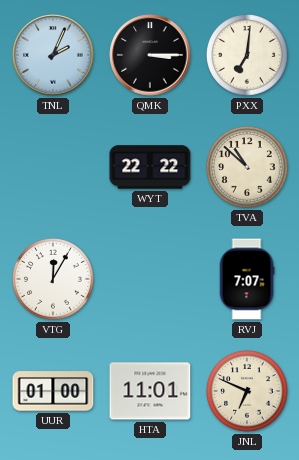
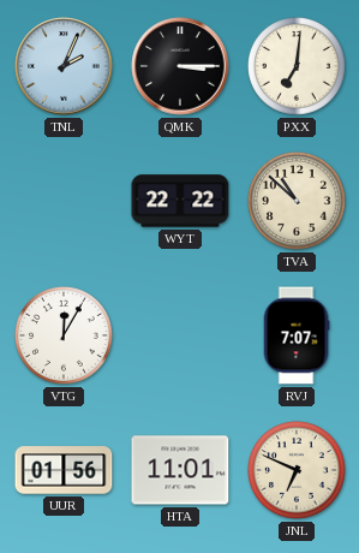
UUR: 01:00 -> 01:56
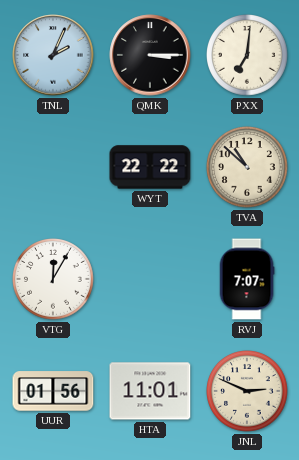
JNL: 6:49 -> 2:49
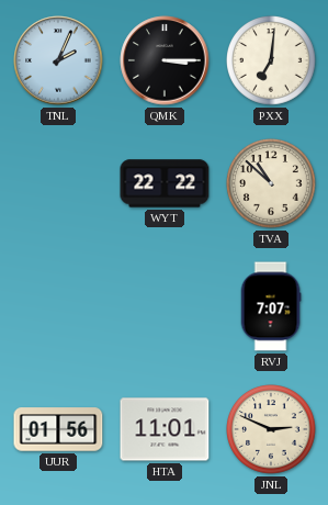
VTG: 12:05 -> none
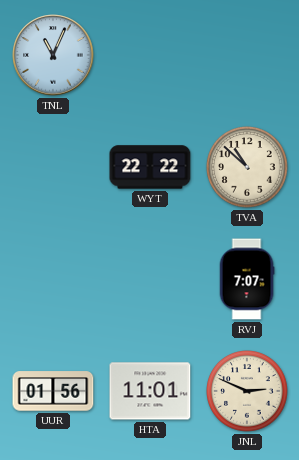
TNL: 2:04 -> 11:04
QMK: 3:15 -> none
PXX: 7:01 -> none
